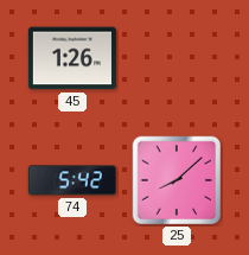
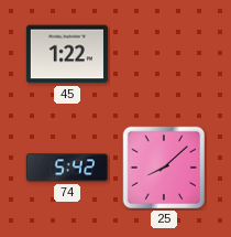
45: 1:26 -> 1:22
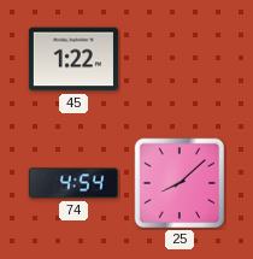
74: 5:42 -> 4:54
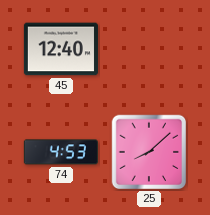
45: 1:22 -> 12:40
74: 4:54 -> 4:53
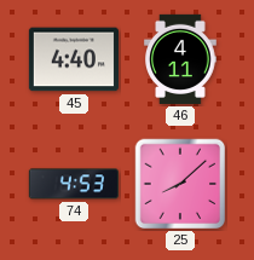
45: 12:40 -> 4:40
46: none -> 4:11
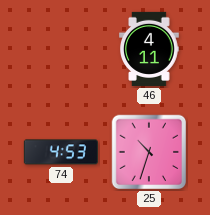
45: 4:40 -> none
25: 8:08 -> 10:33
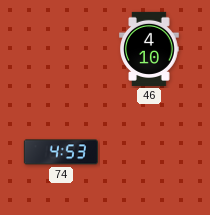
46: 4:11 -> 4:10
25: 10:33 -> none
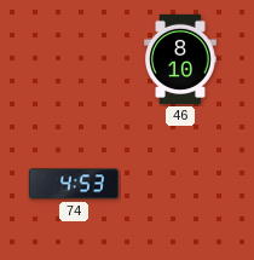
46: 4:10 -> 8:10
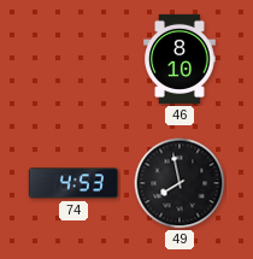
49: none -> 7:58
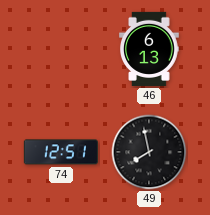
46: 8:10 -> 6:13
74: 4:53 -> 12:51
